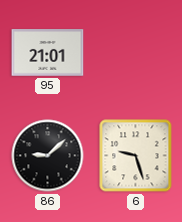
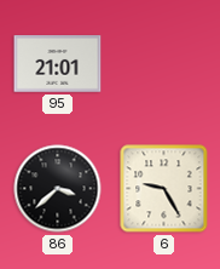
86: 9:08 -> 3:38
6: 9:27 -> 9:25
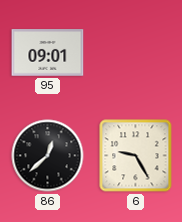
95: 21:01 -> 09:01
86: 3:38 -> 12:38
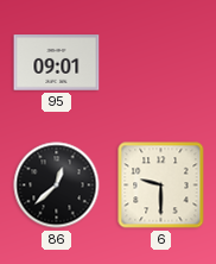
6: 9:25 -> 9:30
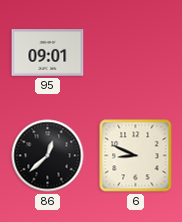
6: 9:30 -> 8:49
